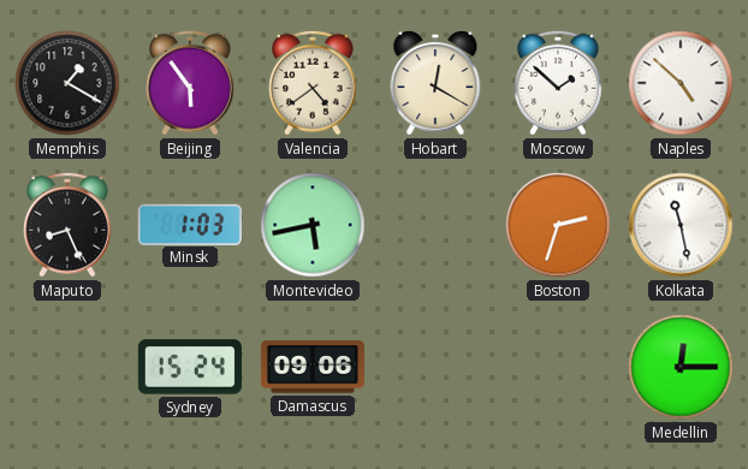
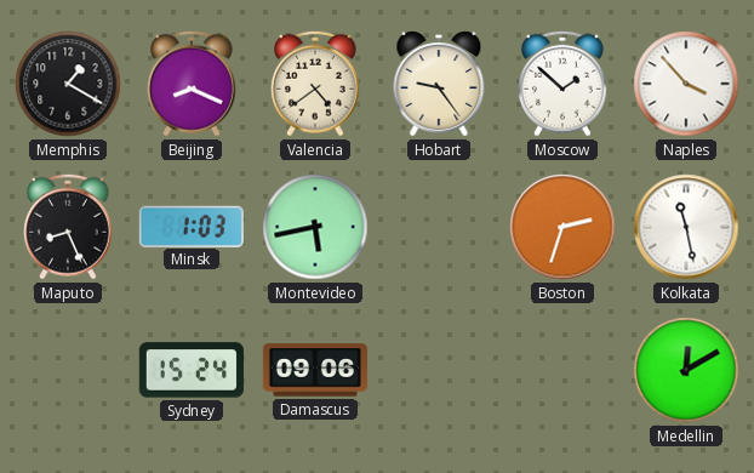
Beijing: 5:54 -> 8:19
Hobart: 12:20 -> 9:24
Naples: 4:52 -> 3:53
Medellin: 12:15 -> 12:10
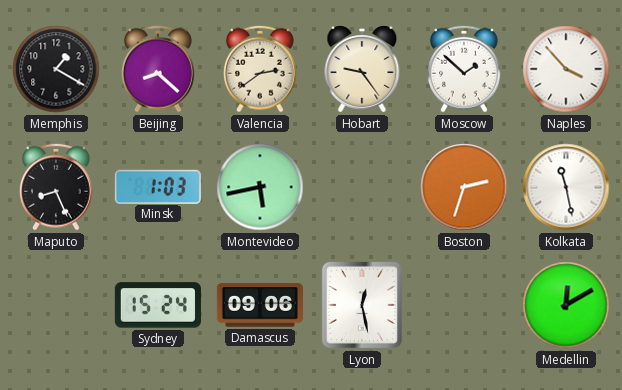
Beijing: 8:19 -> 8:22
Valencia: 4:39 -> 2:39
Lyon: none -> 12:28
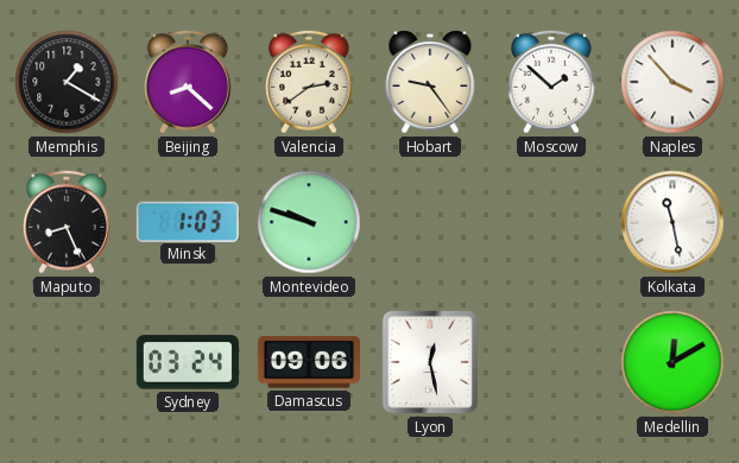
Montevideo: 5:43 -> 9:48
Boston: 2:33 -> none
Sydney: 15:24 -> 03:24
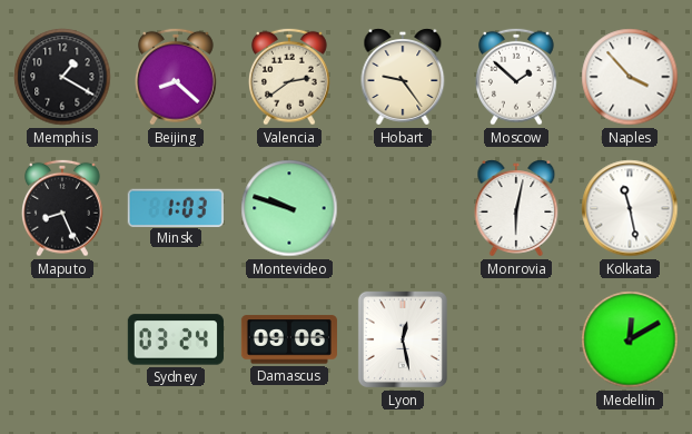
Monrovia: none -> 6:02
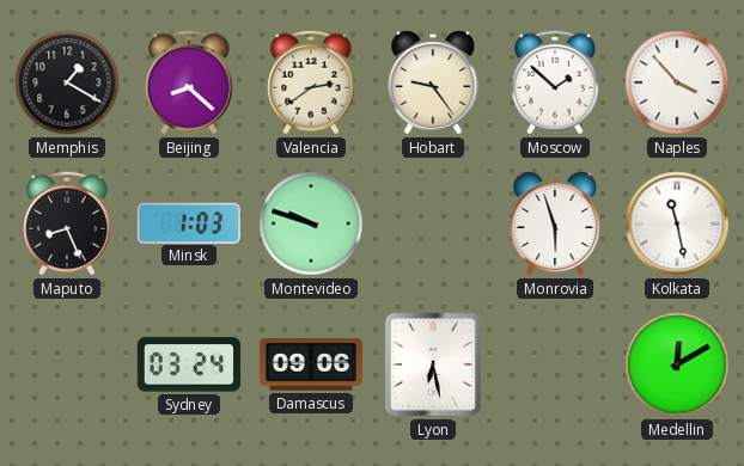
Monrovia: 6:02 -> 5:57
Lyon: 12:28 -> 6:28
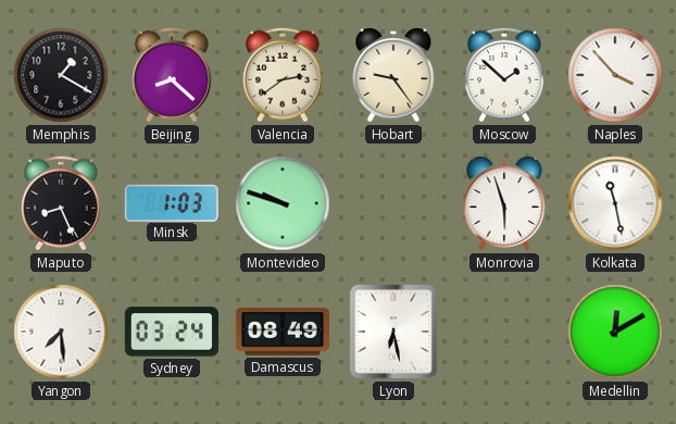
Yangon: none -> 7:29
Damascus: 09:06 -> 08:49
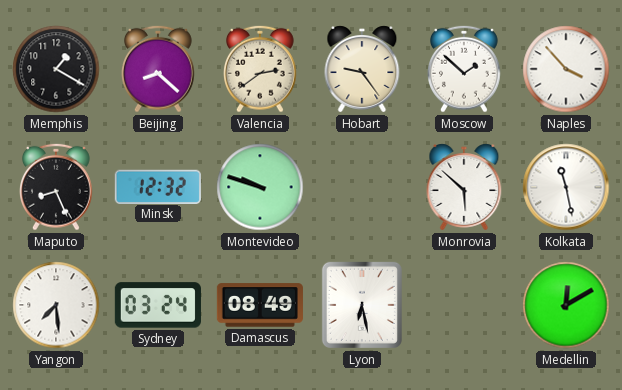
Minsk: 1:03 -> 12:32
Monrovia: 5:57 -> 5:52
